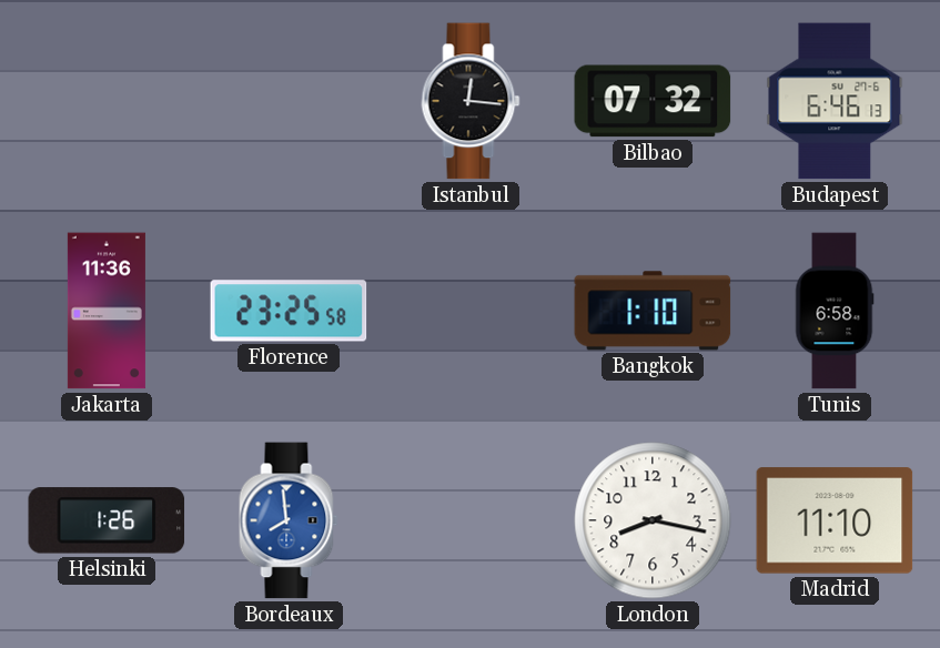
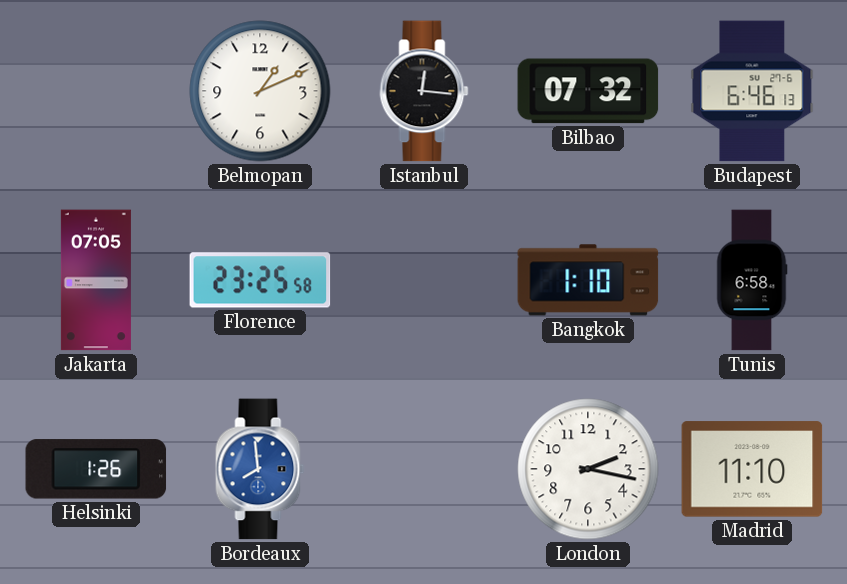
Belmopan: none -> 1:11
Jakarta: 11:36 -> 07:05
London: 8:17 -> 2:17
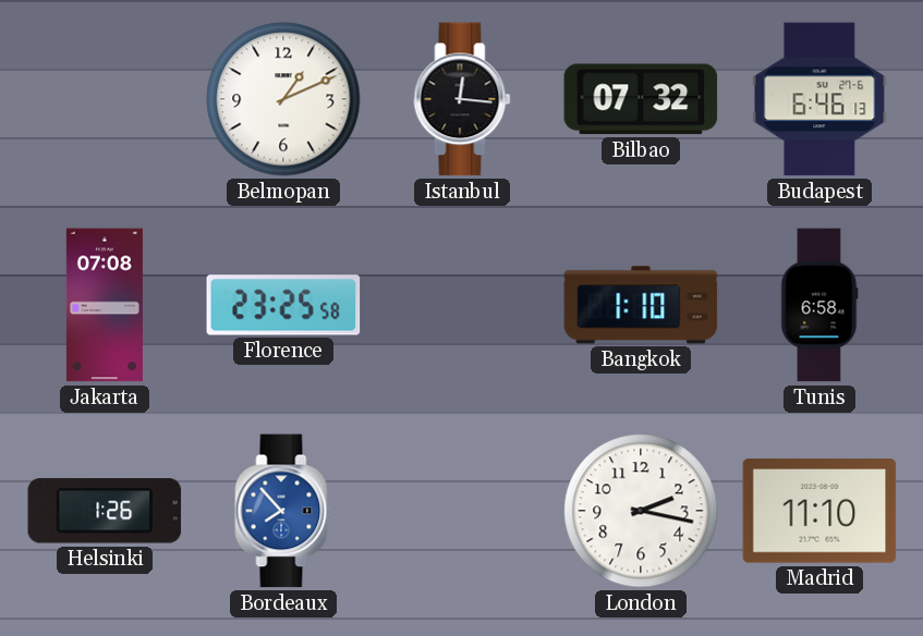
Jakarta: 07:05 -> 07:08
Bordeaux: 7:59 -> 7:53
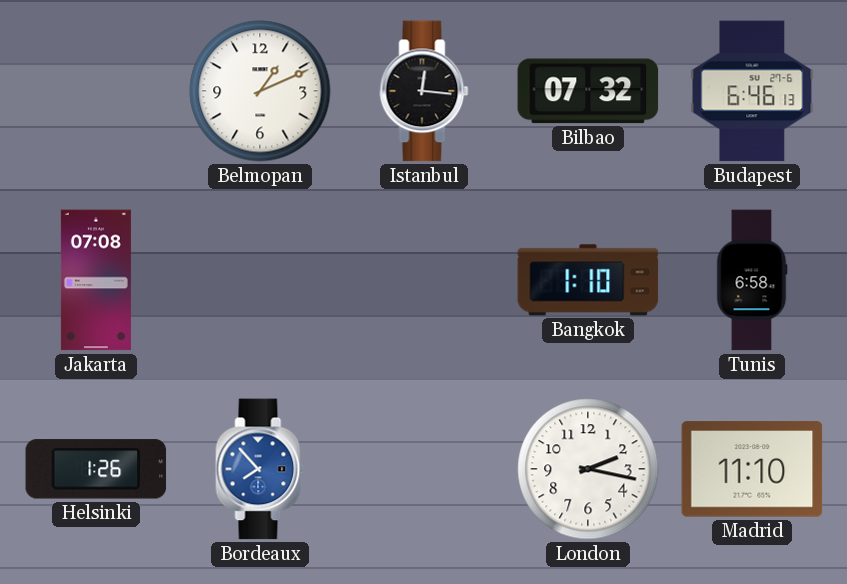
Florence: 23:25 -> none
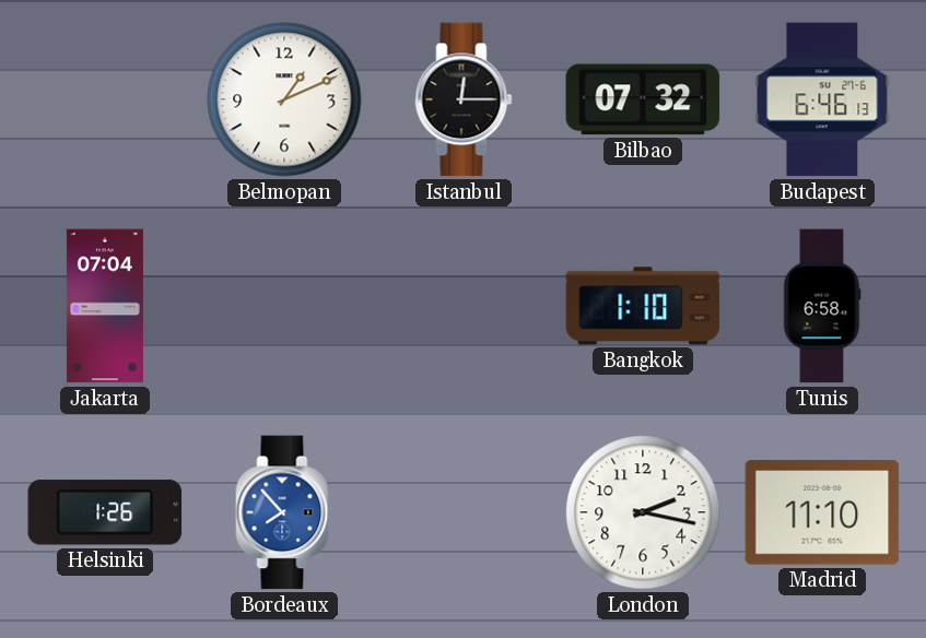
Istanbul: 12:16 -> 12:15
Jakarta: 07:08 -> 07:04
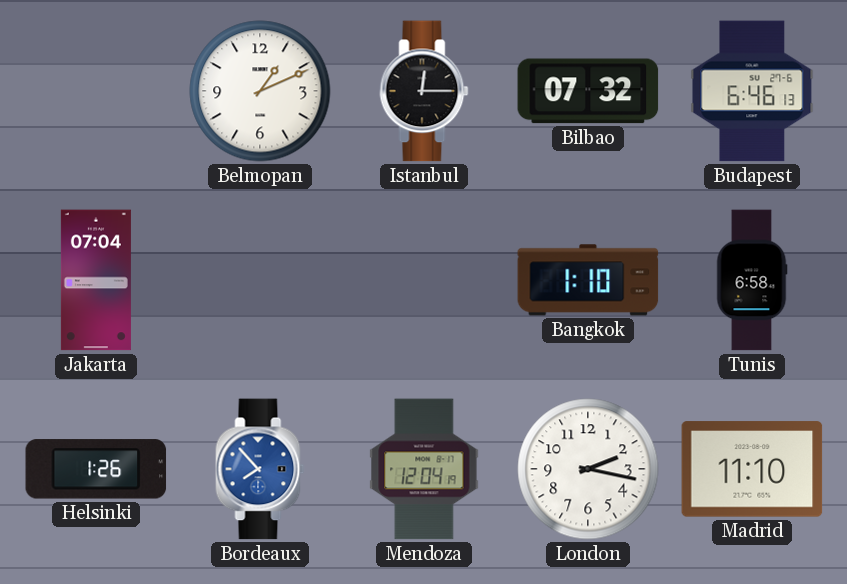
Mendoza: none -> 12:04
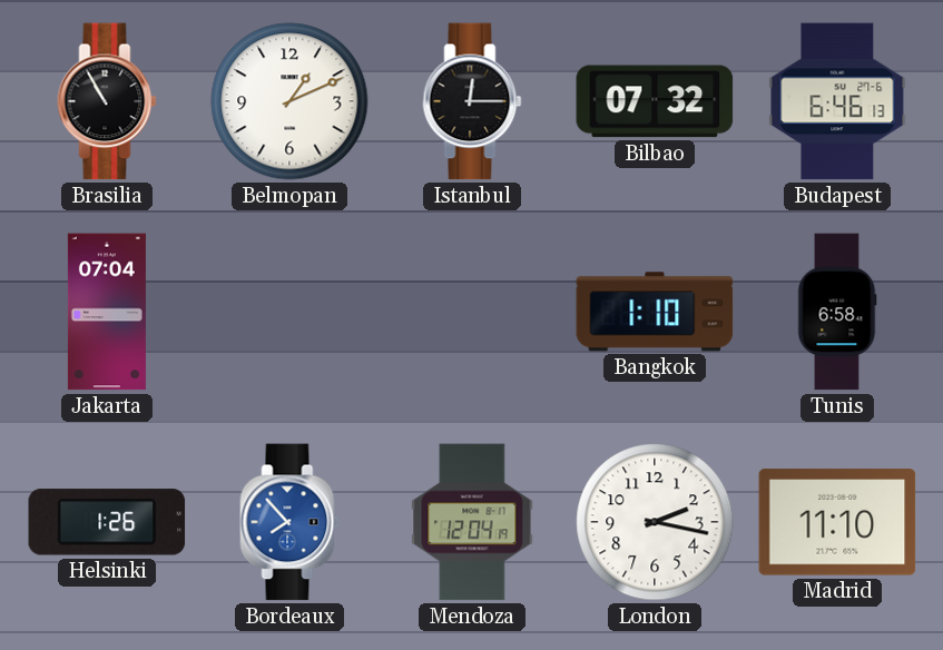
Brasilia: none -> 10:55
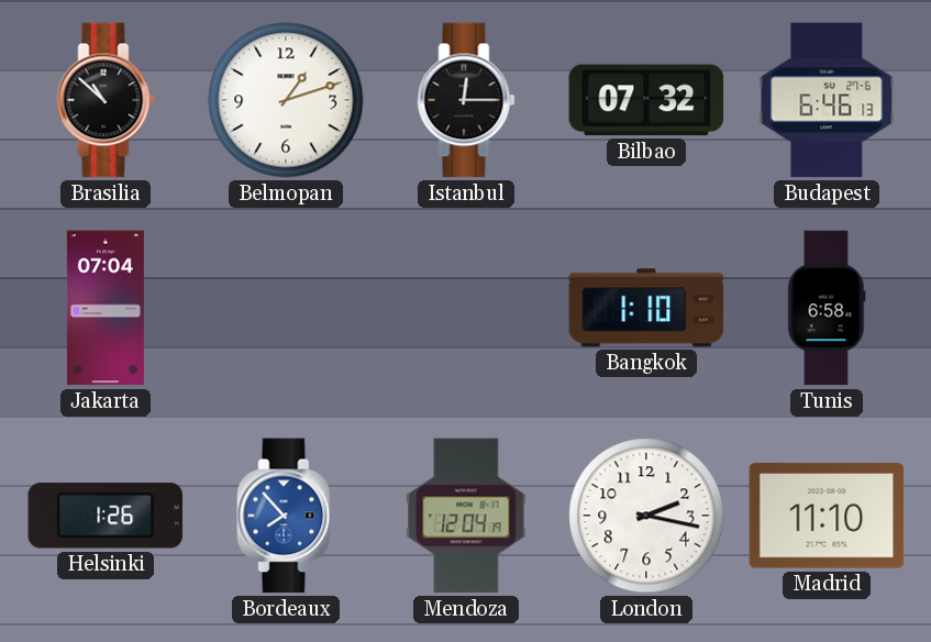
Brasilia: 10:55 -> 10:52
Belmopan: 1:11 -> 1:12
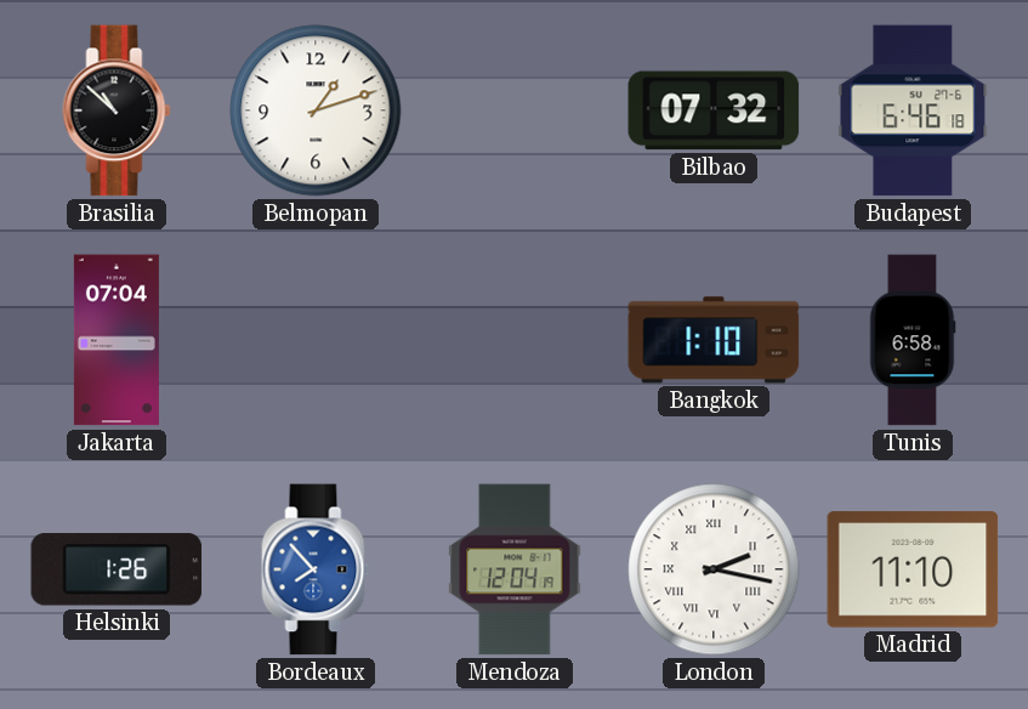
Istanbul: 12:15 -> none
Budapest: 6:46:13 -> 6:46:18
London numerals: Arabic -> Roman
